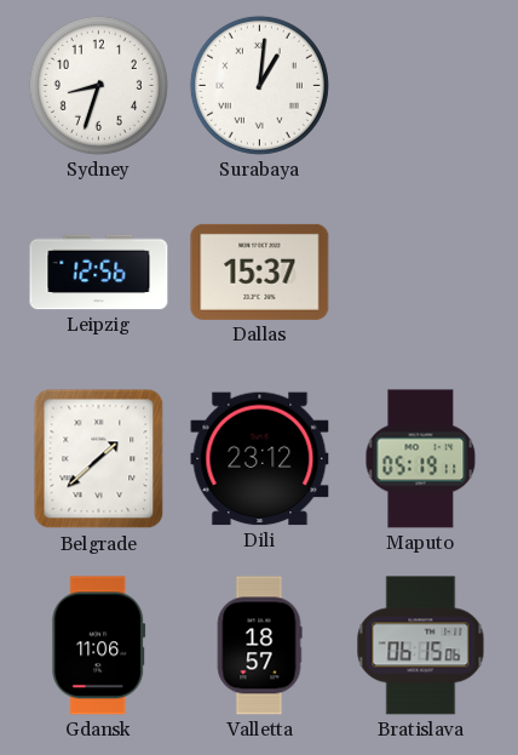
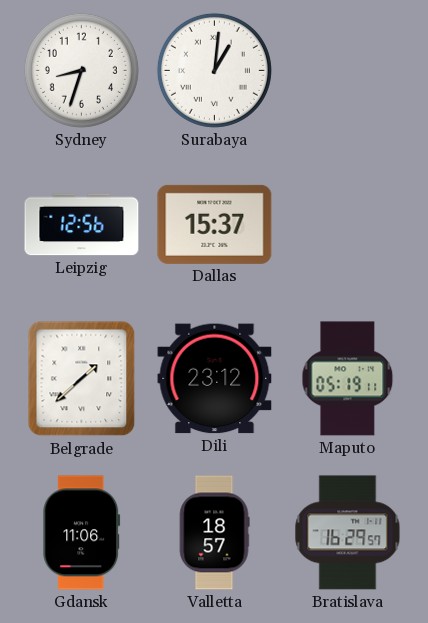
Bratislava: 06:15 -> 16:29
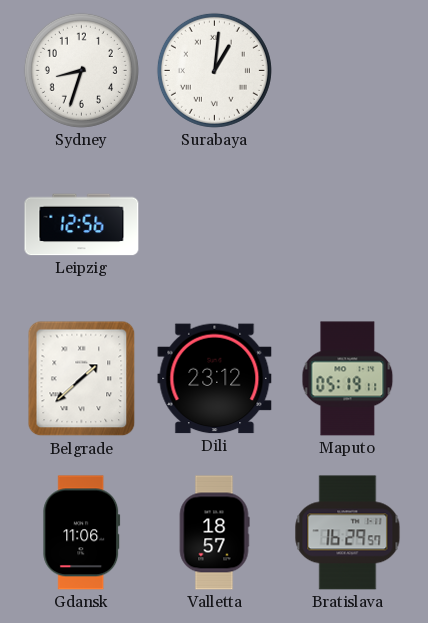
Dallas: 15:37 -> none
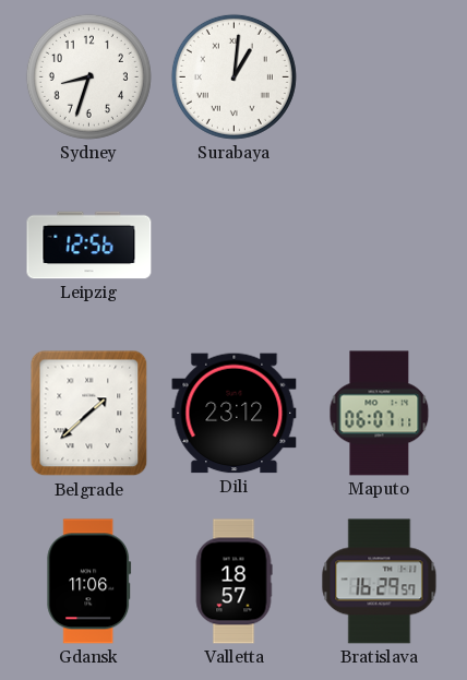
Maputo: 05:19 -> 06:07
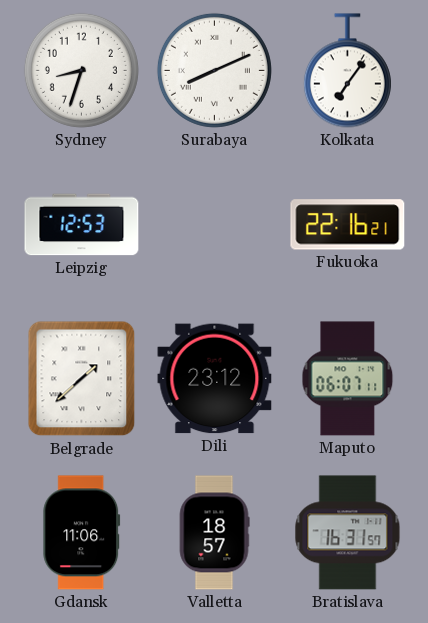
Surabaya: 1:01 -> 8:11
Kolkata: none -> 7:06
Leipzig: 12:56 -> 12:53
Fukuoka: none -> 22:16
Bratislava: 16:29 -> 16:31
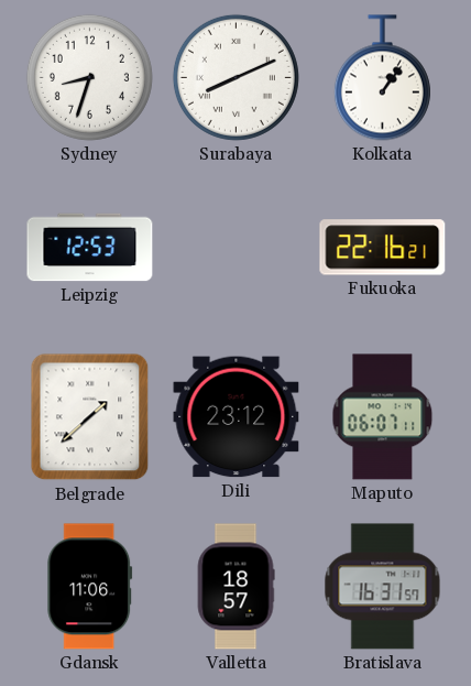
Kolkata: 7:06 -> 1:06
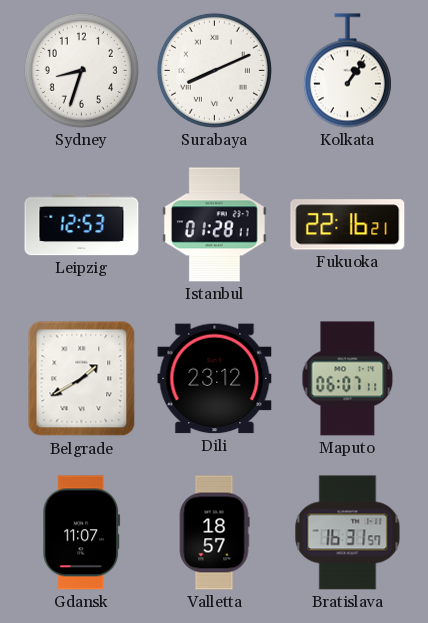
Istanbul: none -> 01:28
Belgrade: 1:38 -> 1:40
Gdansk: 11:06 -> 11:07
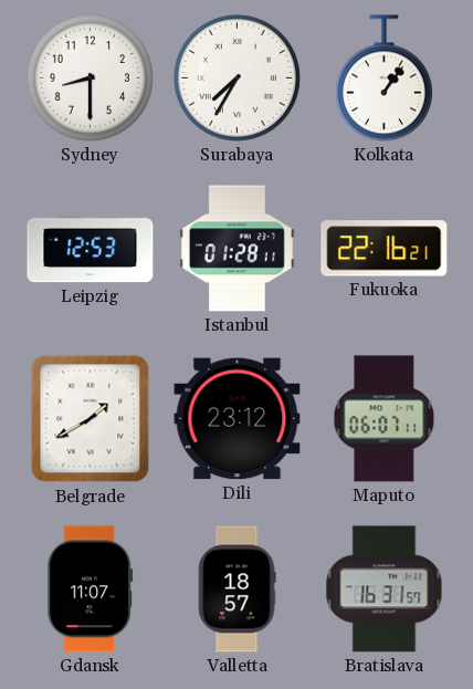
Sydney: 8:33 -> 8:30
Surabaya: 8:11 -> 7:35
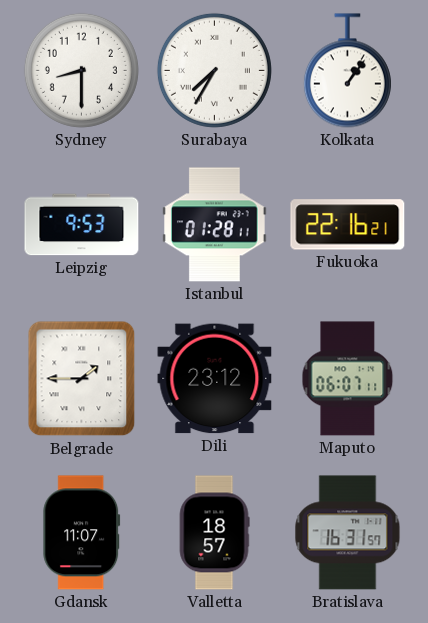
Leipzig: 12:53 -> 9:53
Belgrade: 1:40 -> 1:45
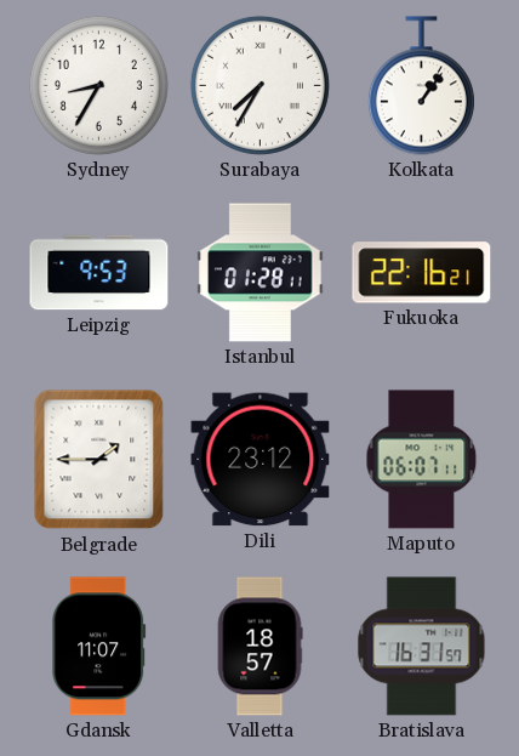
Sydney: 8:30 -> 8:35
